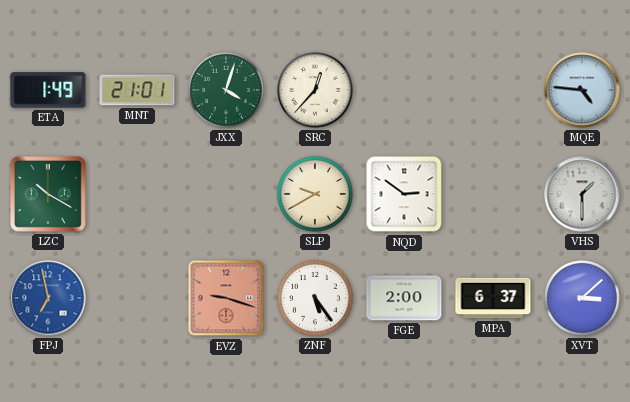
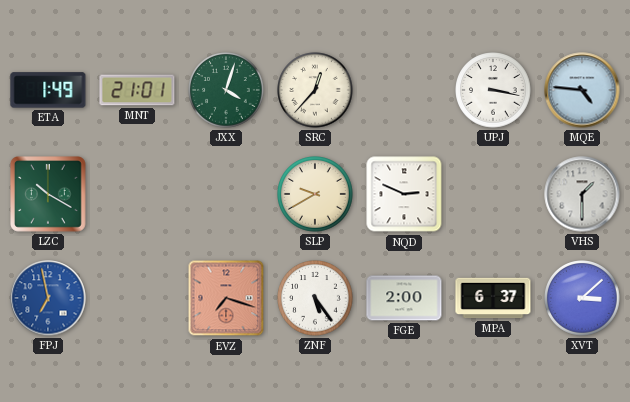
UPJ: none -> 3:17
NQD: 2:51 -> 2:49
EVZ: 9:18 -> 7:18
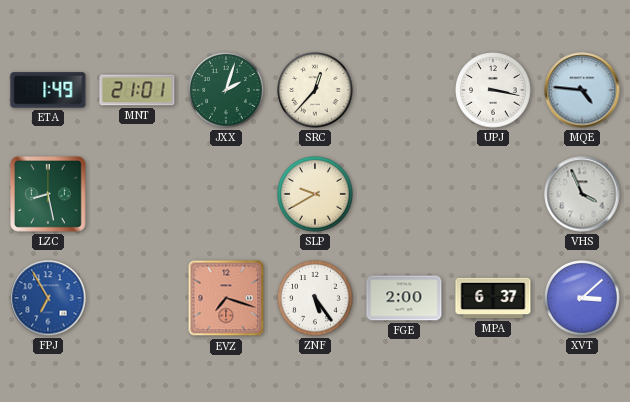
JXX: 4:03 -> 2:03
LZC: 10:20 -> 8:28
NQD: 2:49 -> none
VHS: 1:30 -> 3:56
FPJ: 6:58 -> 6:55
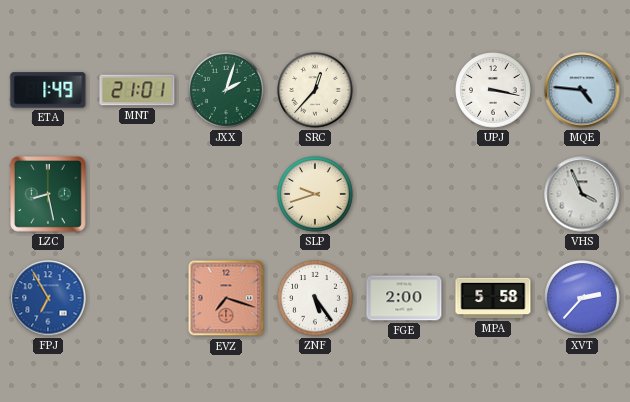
SLP: 9:40 -> 9:42
MPA: 6:37 -> 5:58
XVT: 3:08 -> 2:37
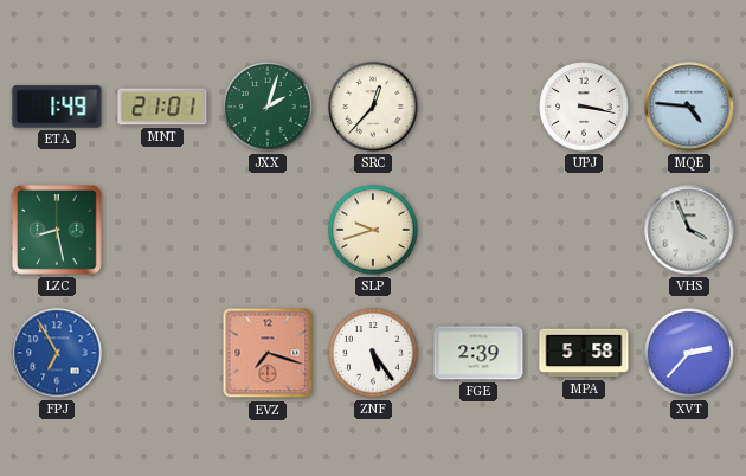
FGE: 2:00 -> 2:39
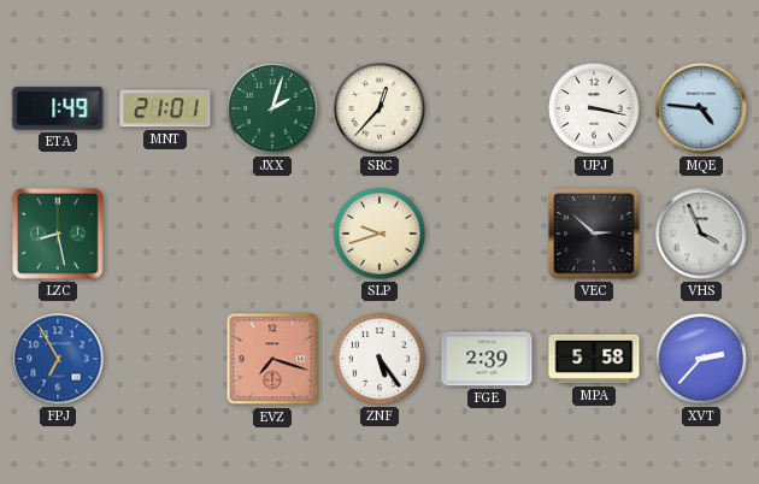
VEC: none -> 2:52
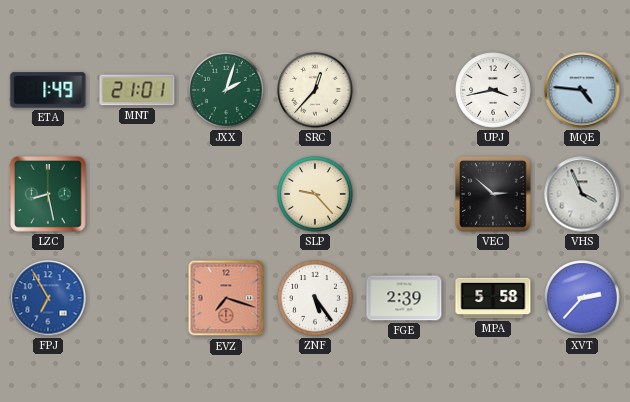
UPJ: 3:17 -> 3:43
SLP: 9:42 -> 9:23
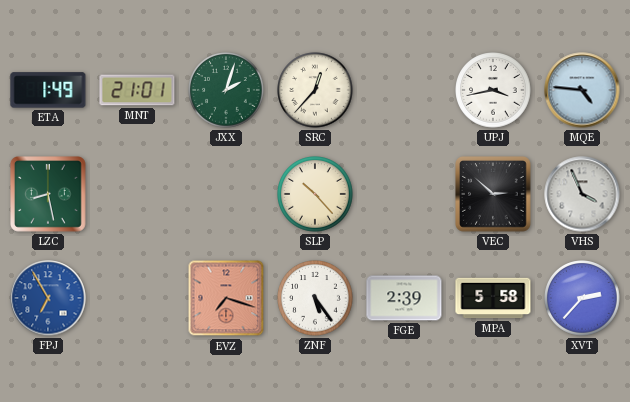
SLP: 9:23 -> 10:23
